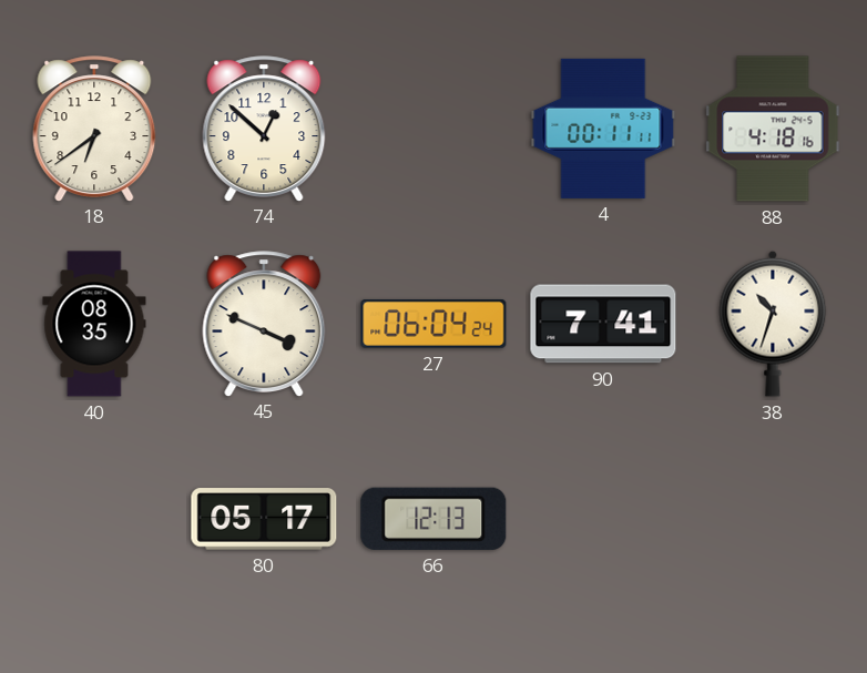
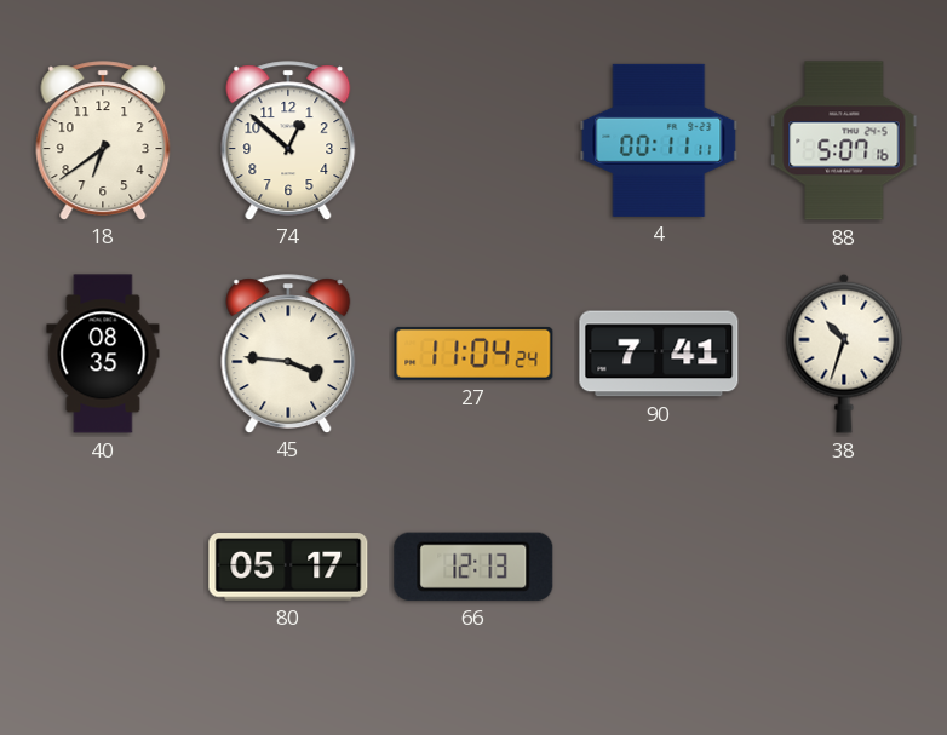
88: 4:18 -> 5:07
45: 3:49 -> 3:46
27: 06:04 -> 11:04
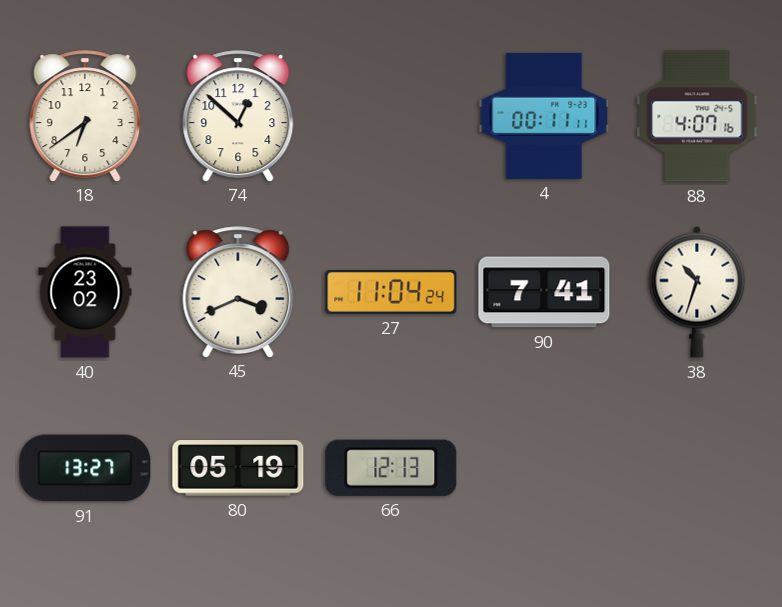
88: 5:07 -> 4:07
40: 08:35 -> 23:02
45: 3:46 -> 3:41
91: none -> 13:27
80: 05:17 -> 05:19
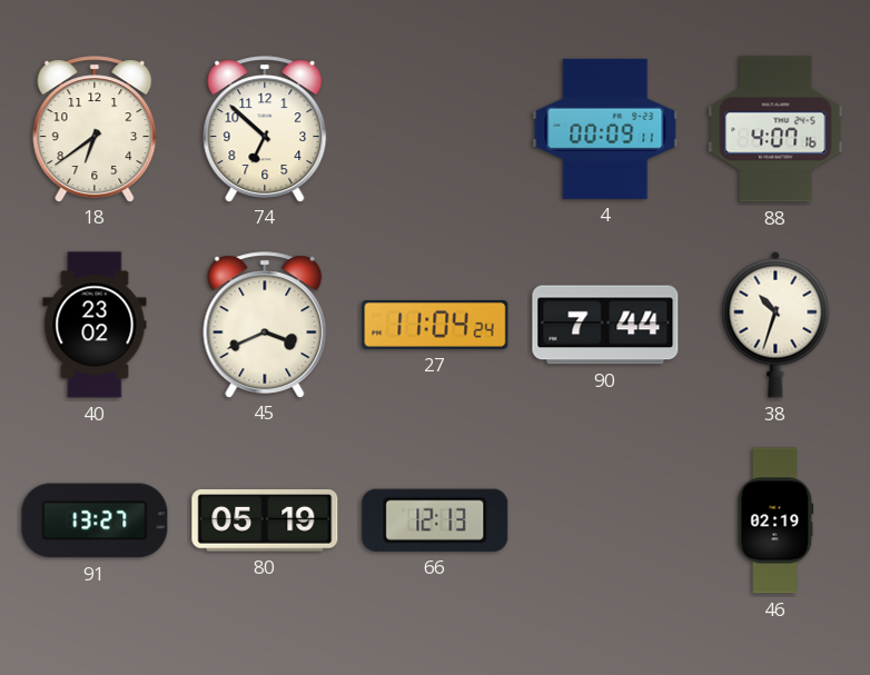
74: 12:52 -> 6:52
4: 00:11 -> 00:09
90: 7:41 -> 7:44
46: none -> 02:19
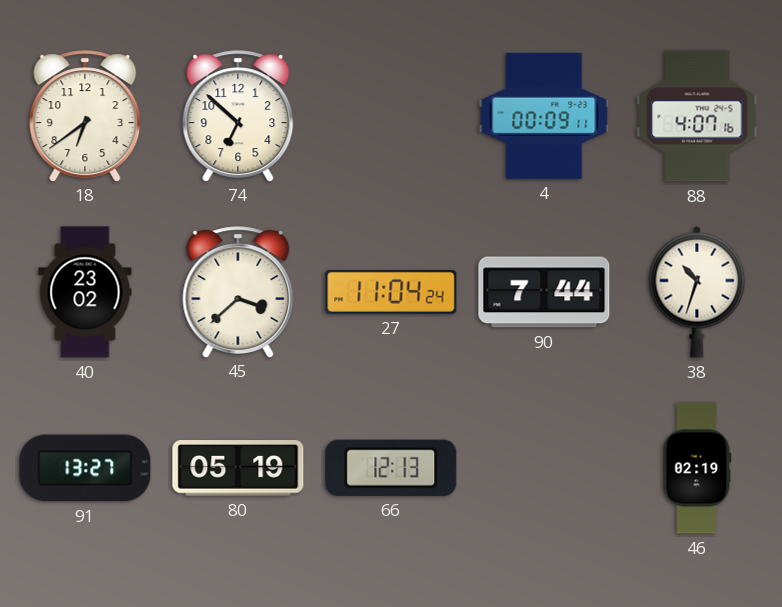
45: 3:41 -> 3:38
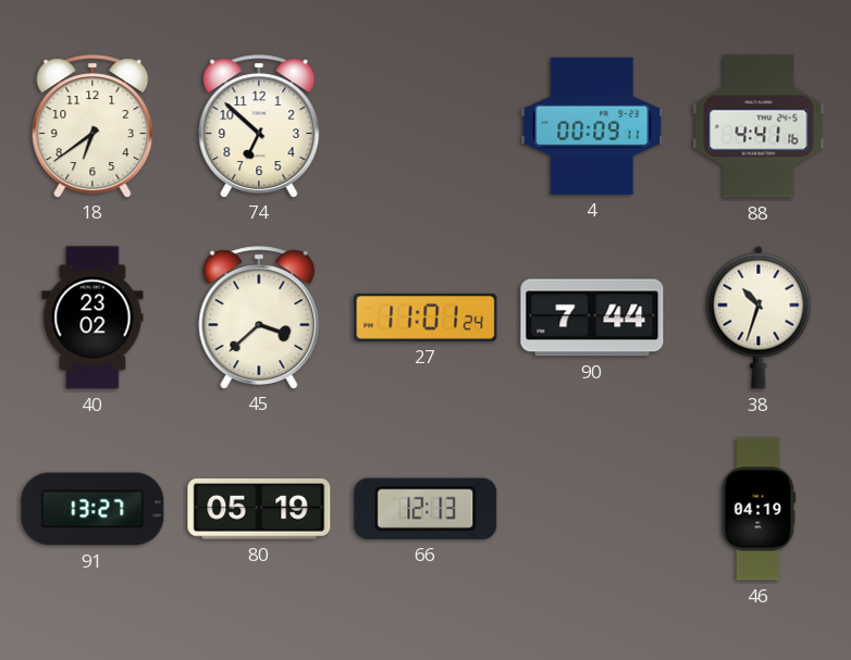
88: 4:07 -> 4:41
27: 11:04 -> 11:01
46: 02:19 -> 04:19
